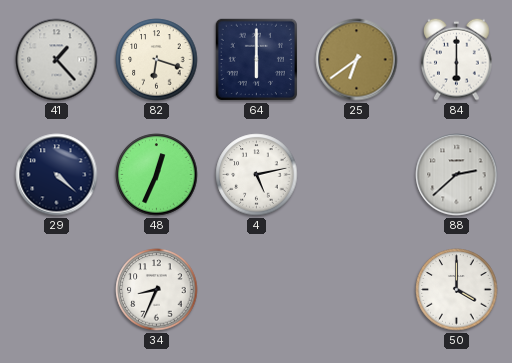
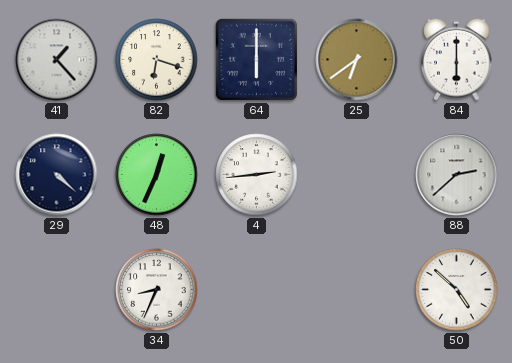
4: 5:13 -> 2:44
50: 4:00 -> 4:52
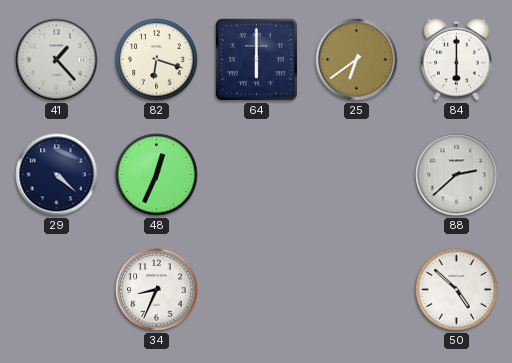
4: 2:44 -> none
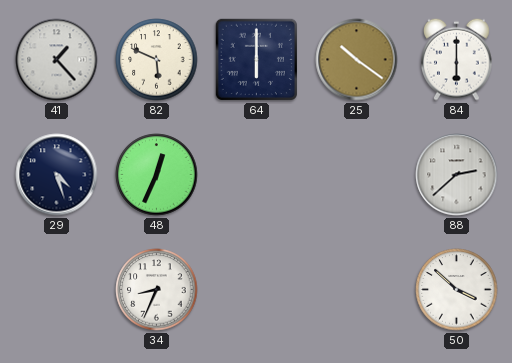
82: 6:18 -> 5:49
25: 6:39 -> 10:21
29: 4:22 -> 4:27
50: 4:52 -> 3:52
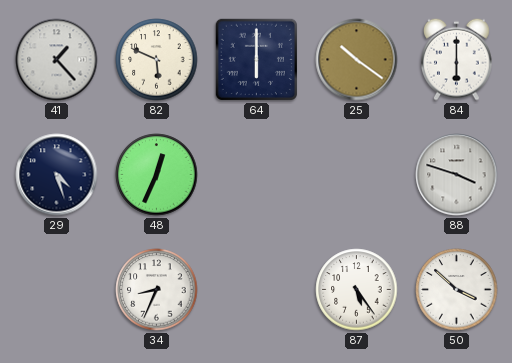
88: 2:38 -> 3:48
87: none -> 5:24
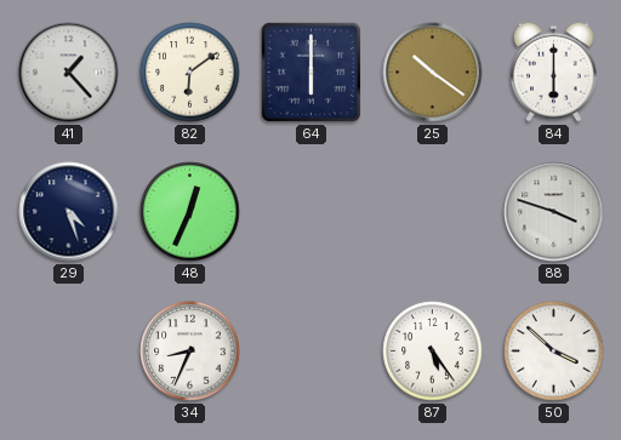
82: 5:49 -> 6:09
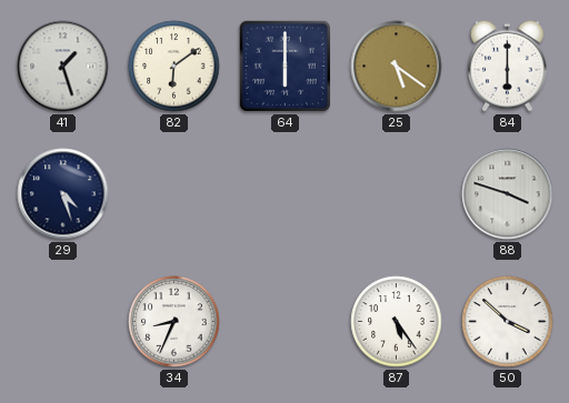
41: 1:23 -> 1:27
25: 10:21 -> 5:21
48: 12:34 -> none
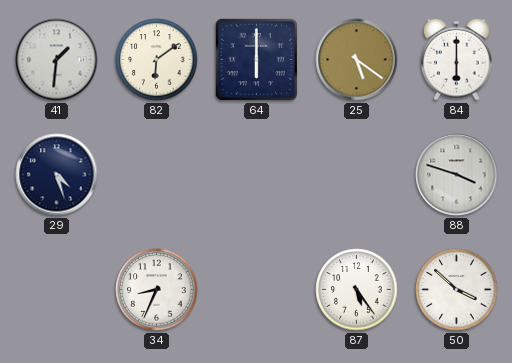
41: 1:27 -> 1:31
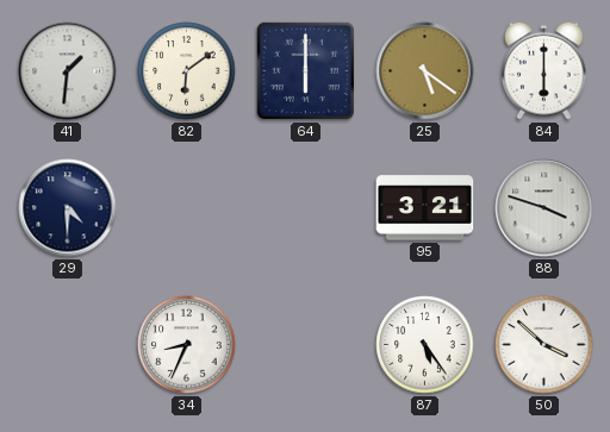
29: 4:27 -> 4:30
95: none -> 3:21
